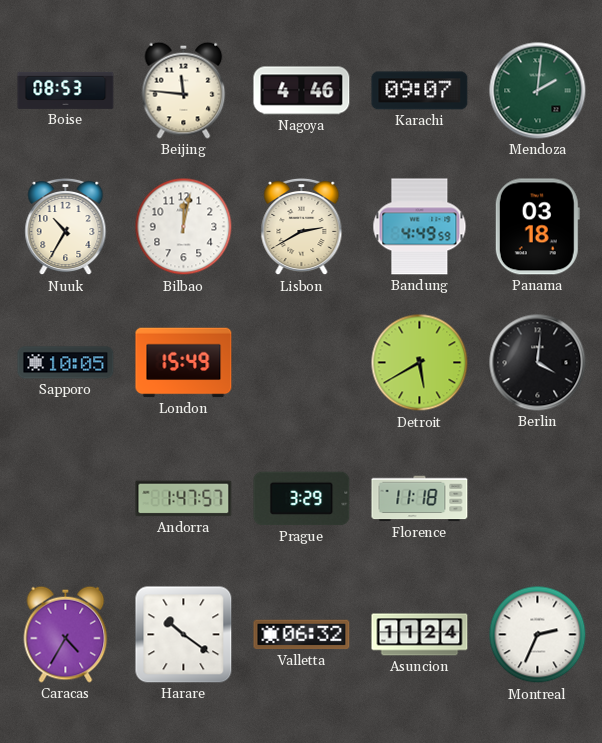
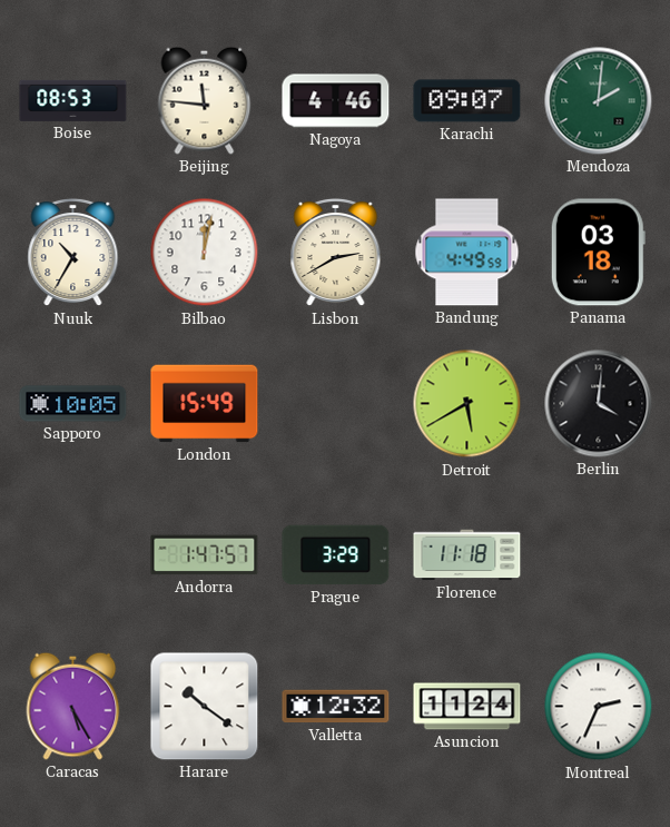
Caracas: 4:35 -> 5:25
Valletta: 06:32 -> 12:32
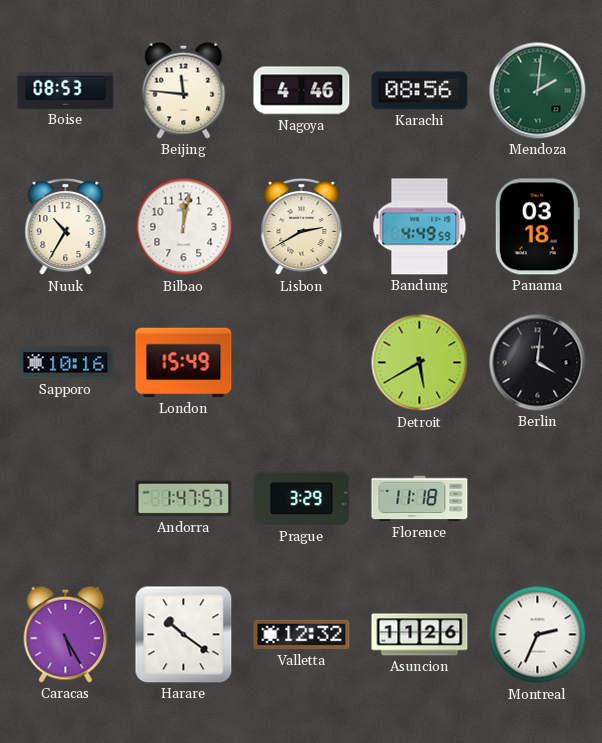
Karachi: 09:07 -> 08:56
Sapporo: 10:05 -> 10:16
Asuncion: 11:24 -> 11:26
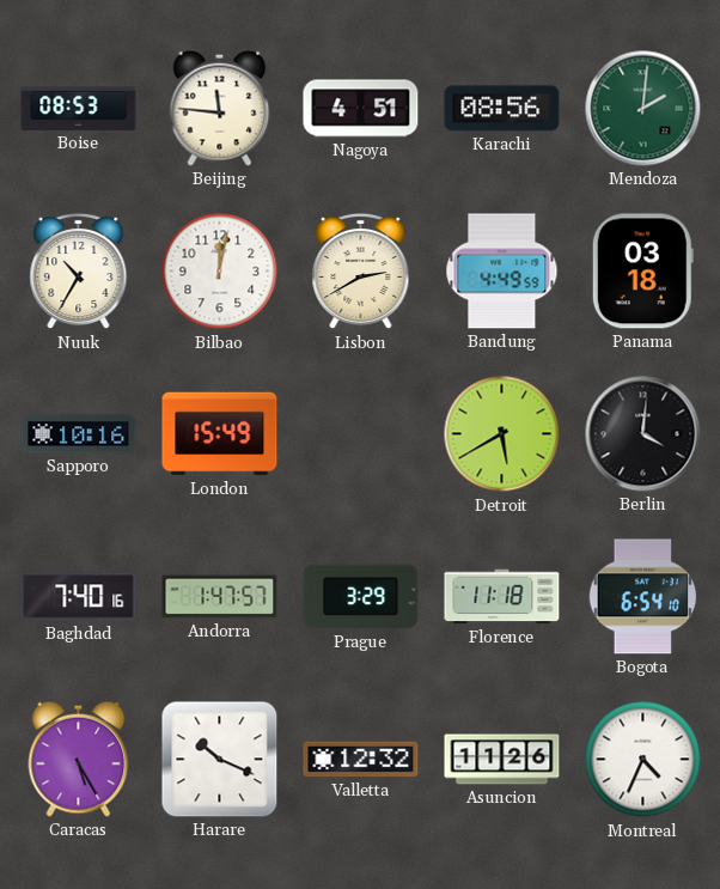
Nagoya: 4:46 -> 4:51
Baghdad: none -> 7:40
Bogota: none -> 6:54
Harare: 10:21 -> 10:19
Montreal: 2:34 -> 4:34
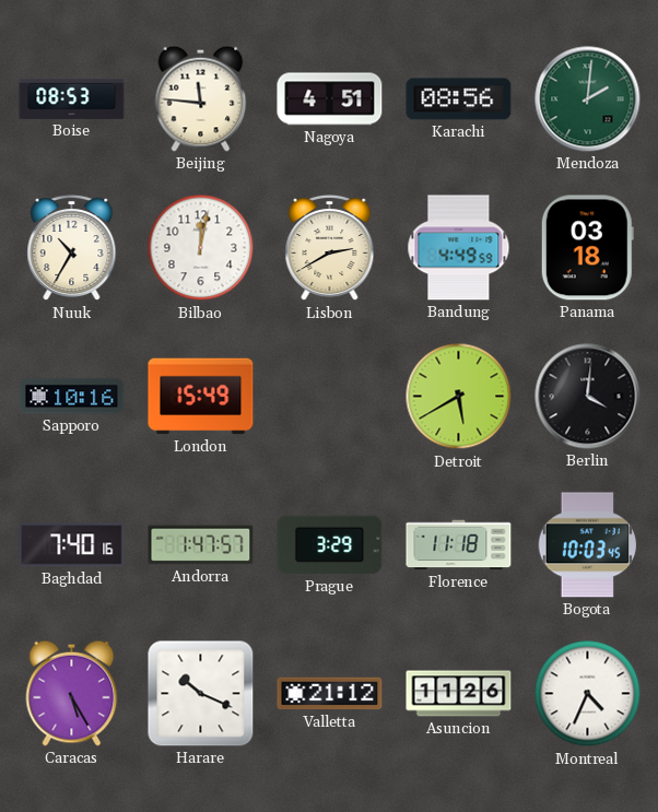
Bogota: 6:54 -> 10:03
Valletta: 12:32 -> 21:12
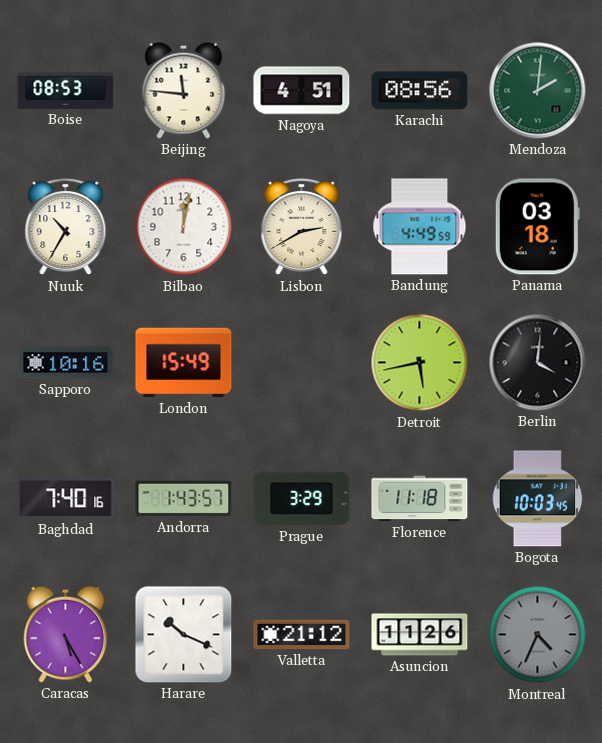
Detroit: 5:40 -> 5:43
Andorra: 1:47 -> 1:43
Montreal dial: white -> grey
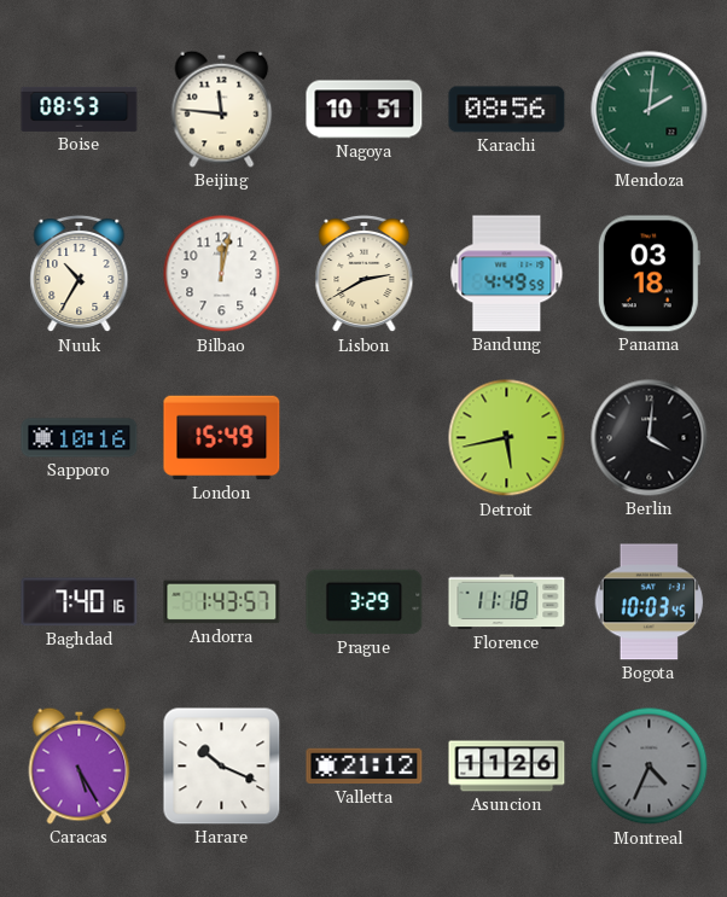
Nagoya: 4:51 -> 10:51
